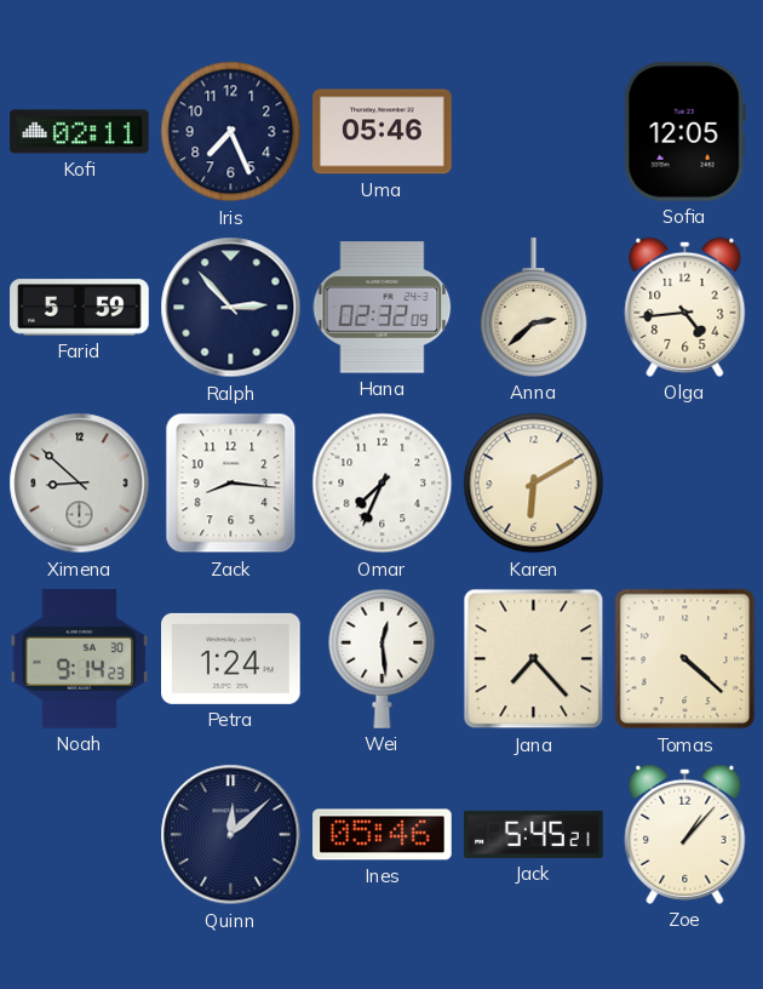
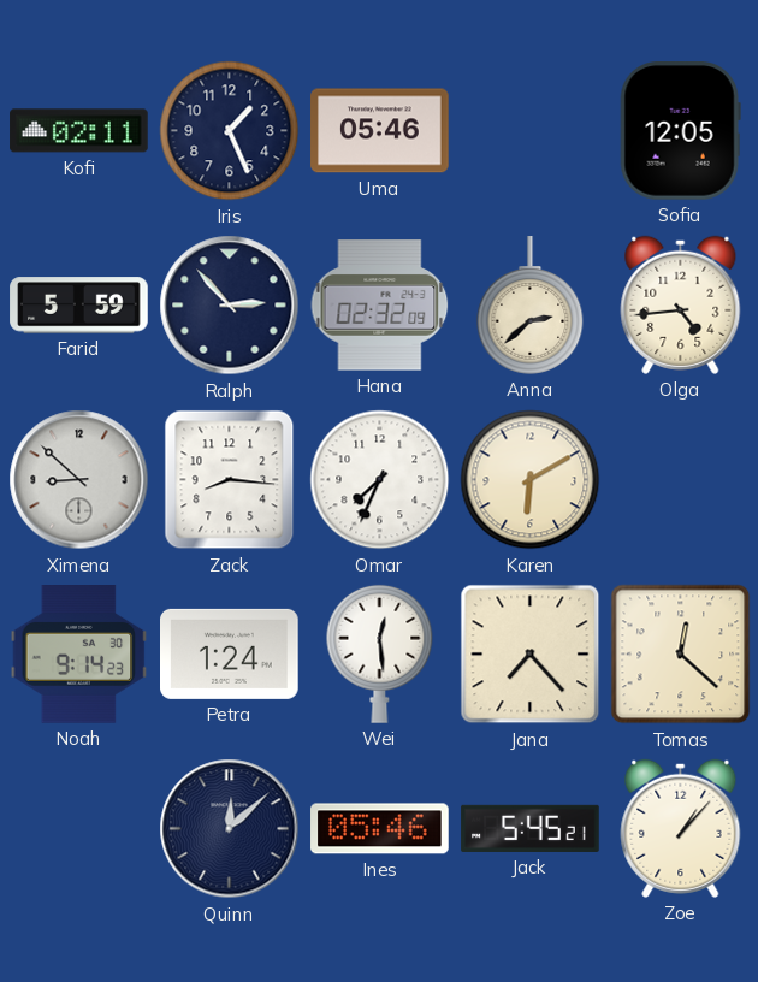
Iris: 7:26 -> 1:26
Tomas: 4:22 -> 12:22
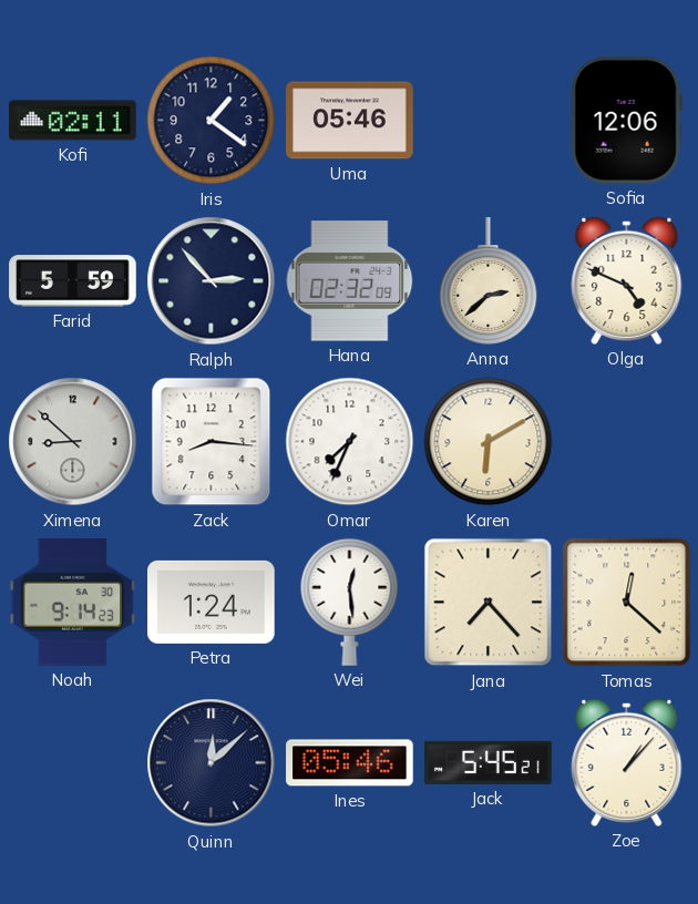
Iris: 1:26 -> 1:21
Sofia: 12:05 -> 12:06
Olga: 4:44 -> 4:49
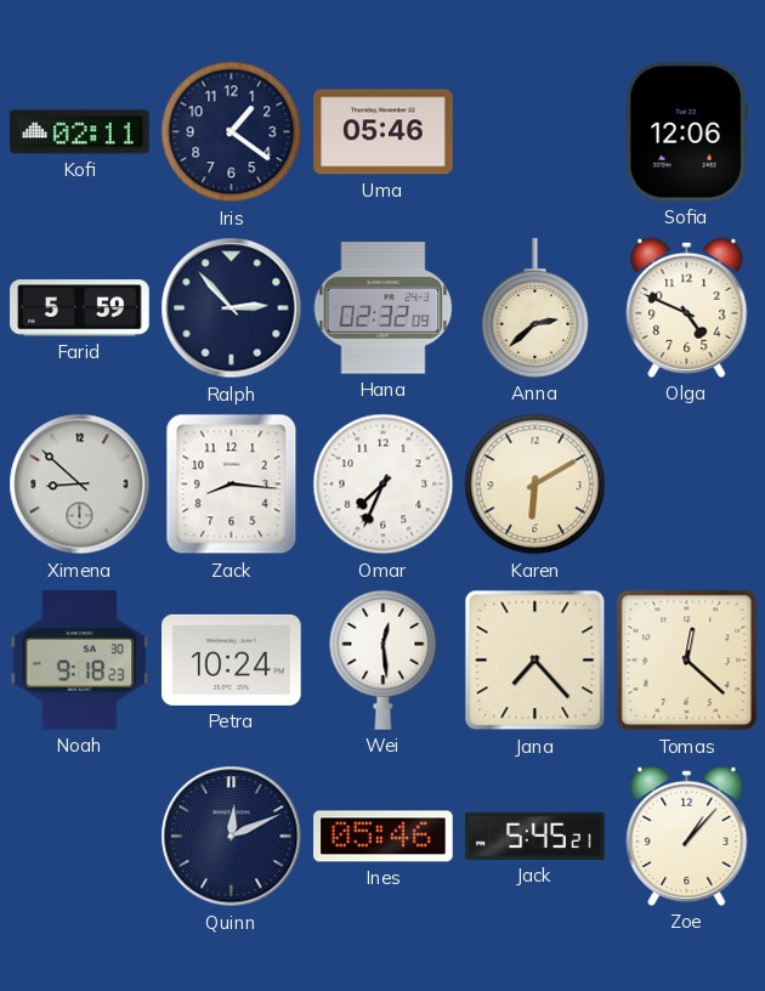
Noah: 9:14 -> 9:18
Petra: 1:24 -> 10:24
Quinn: 12:08 -> 12:11
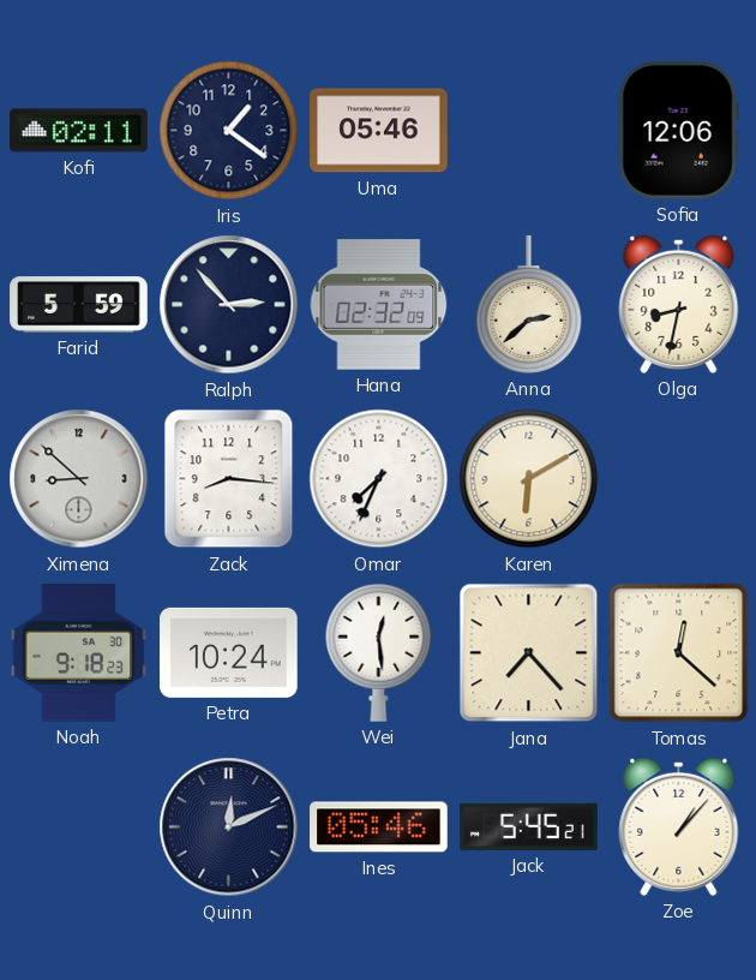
Olga: 4:49 -> 8:32
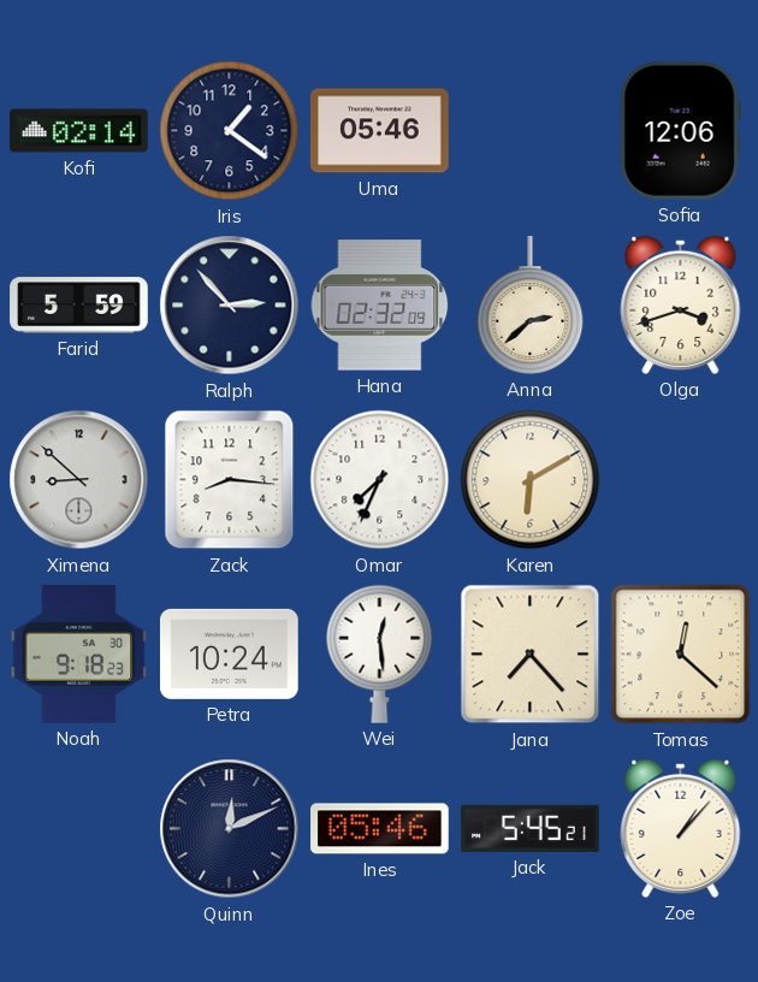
Kofi: 02:11 -> 02:14
Olga: 8:32 -> 3:42
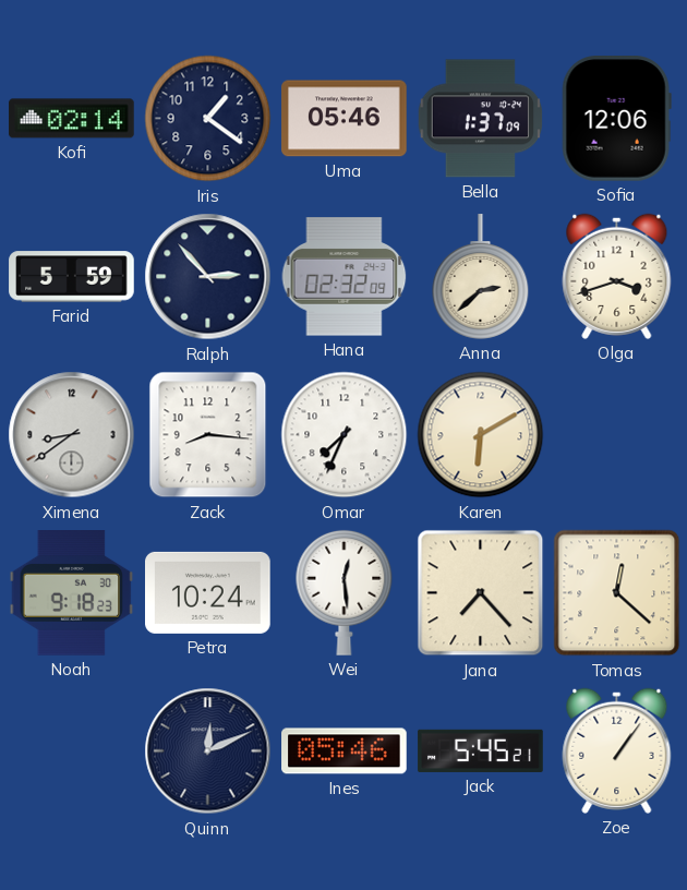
Bella: none -> 1:37
Ximena: 8:52 -> 8:39
Zoe: 1:07 -> 1:06
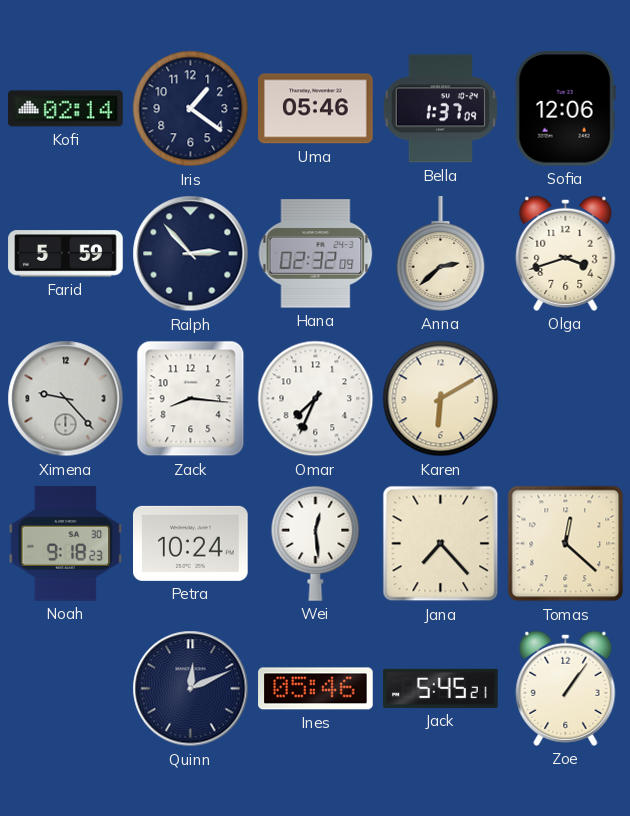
Ximena: 8:39 -> 9:23
